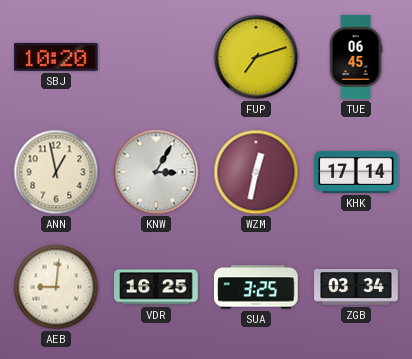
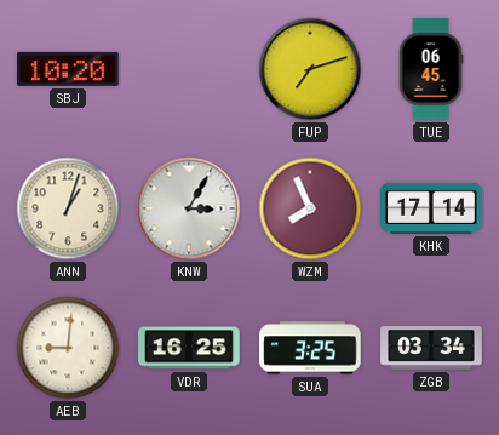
ANN: 12:58 -> 1:03
WZM: 12:32 -> 7:56
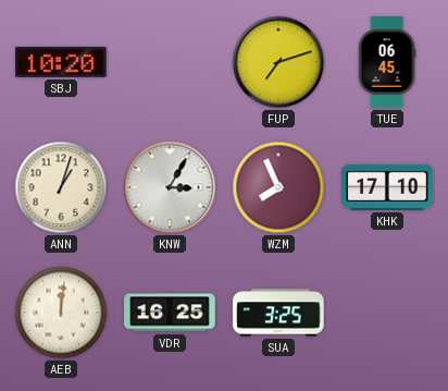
KHK: 17:14 -> 17:10
AEB: 9:01 -> 12:01
ZGB: 03:34 -> none
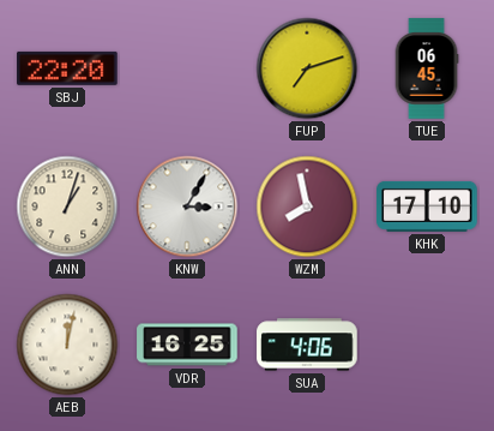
SBJ: 10:20 -> 22:20
WZM: 7:56 -> 7:58
AEB: 12:01 -> 12:02
SUA: 3:25 -> 4:06
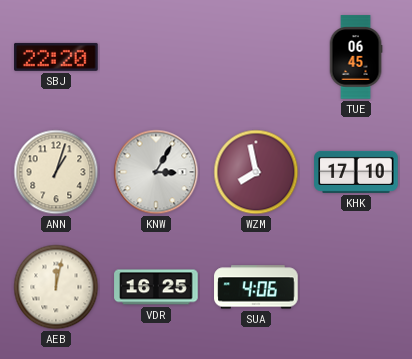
FUP: 7:12 -> none
